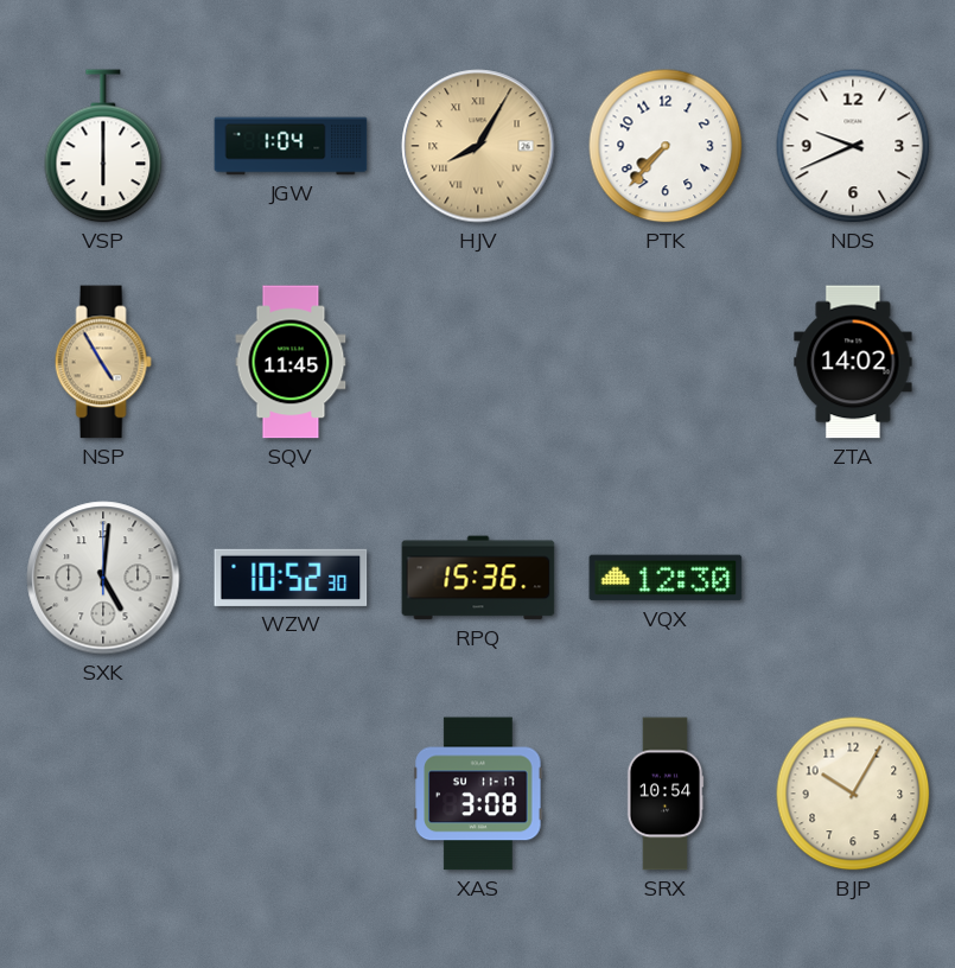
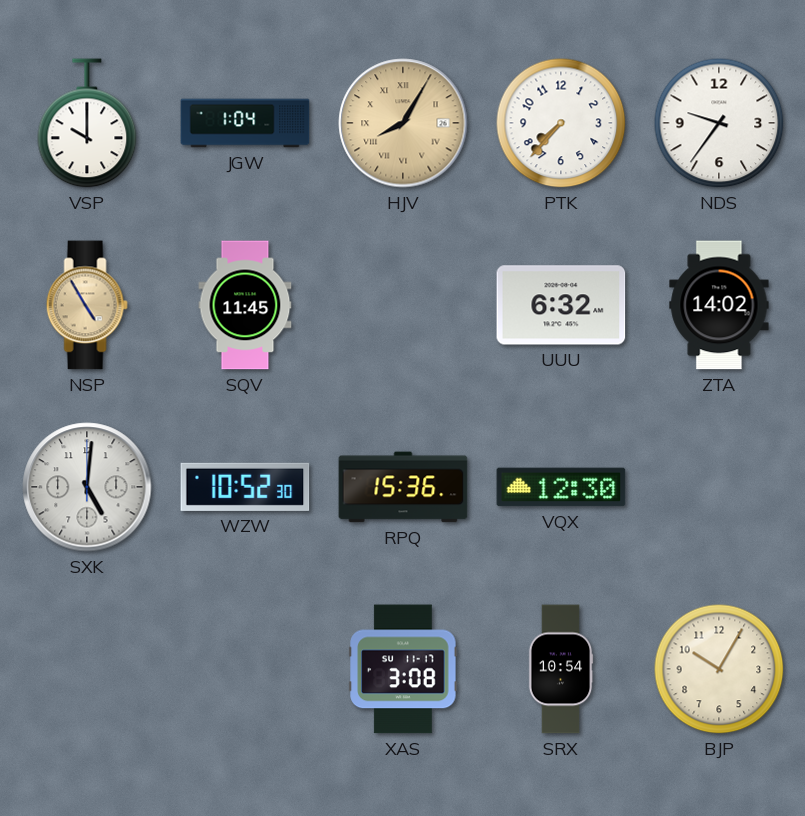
VSP: 6:00 -> 10:00
NDS: 9:41 -> 9:36
UUU: none -> 6:32
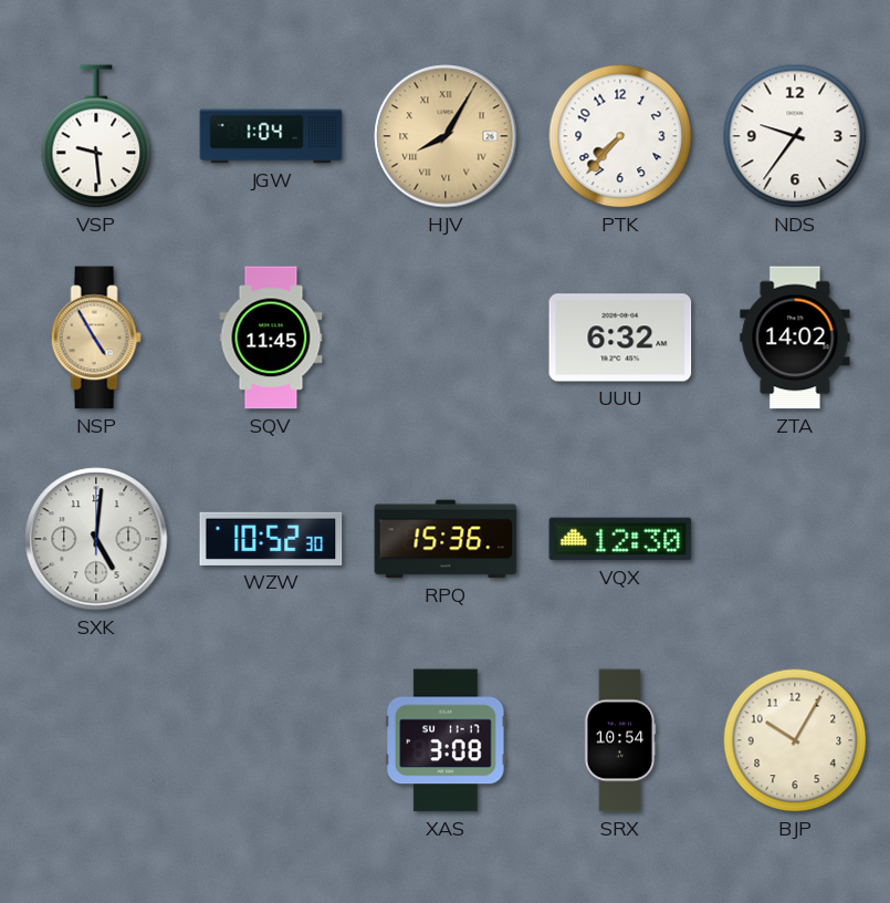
VSP: 10:00 -> 9:29
